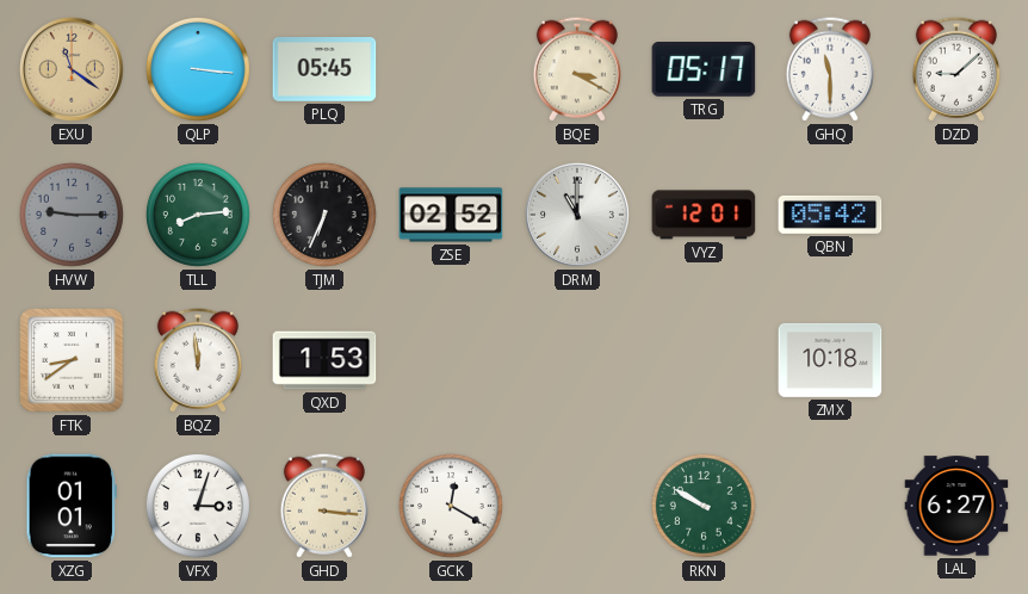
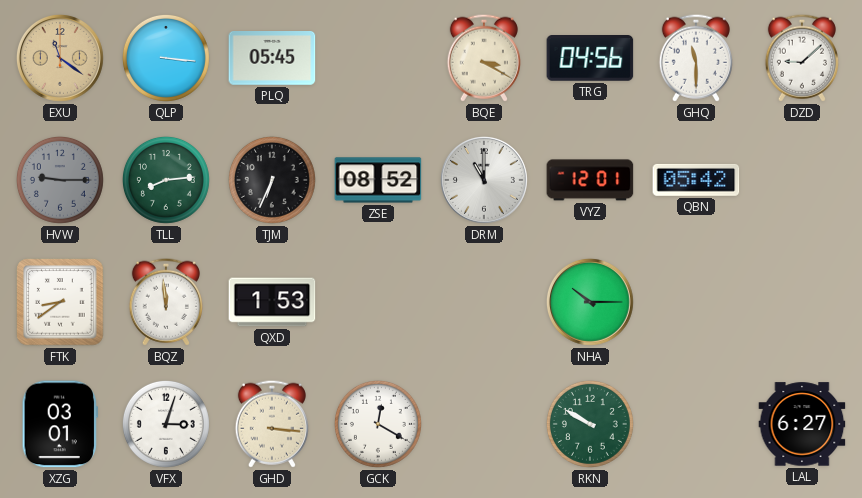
TRG: 05:17 -> 04:56
ZSE: 02:52 -> 08:52
NHA: none -> 10:15
ZMX: 10:18 -> none
XZG: 01:01 -> 03:01
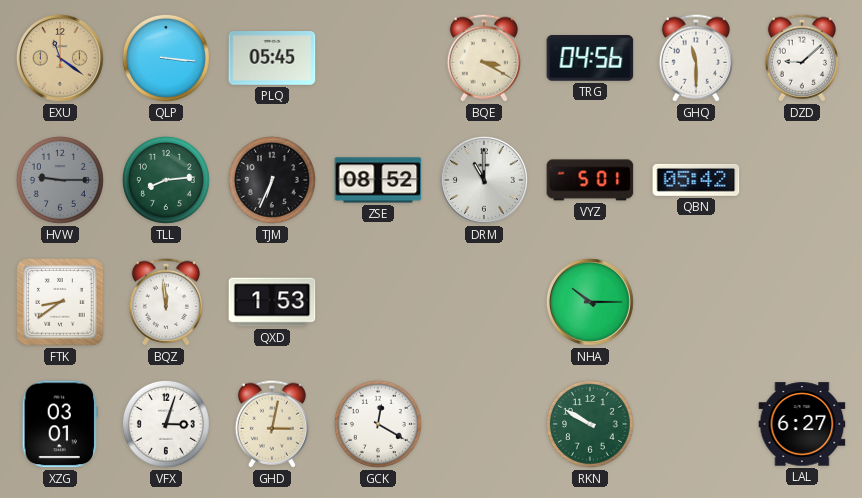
VYZ: 12:01 -> 5:01
GHD: 3:16 -> 3:02
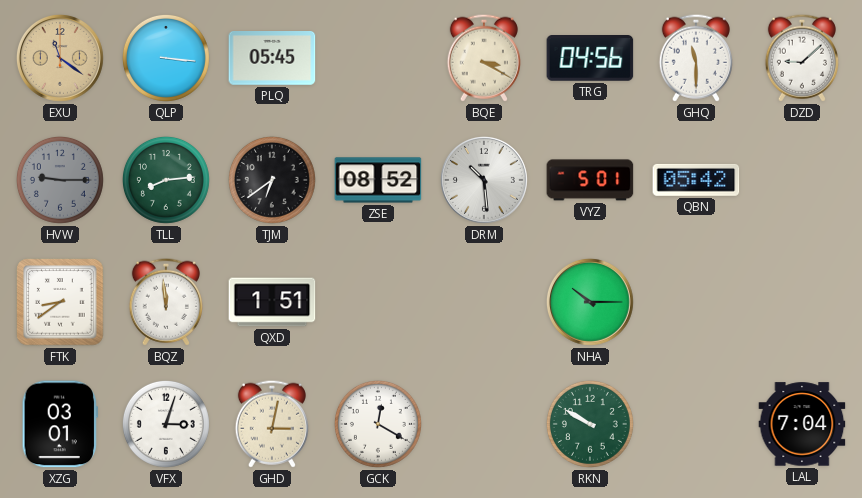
TJM: 6:34 -> 6:39
DRM: 11:00 -> 10:29
QXD: 1:53 -> 1:51
LAL: 6:27 -> 7:04
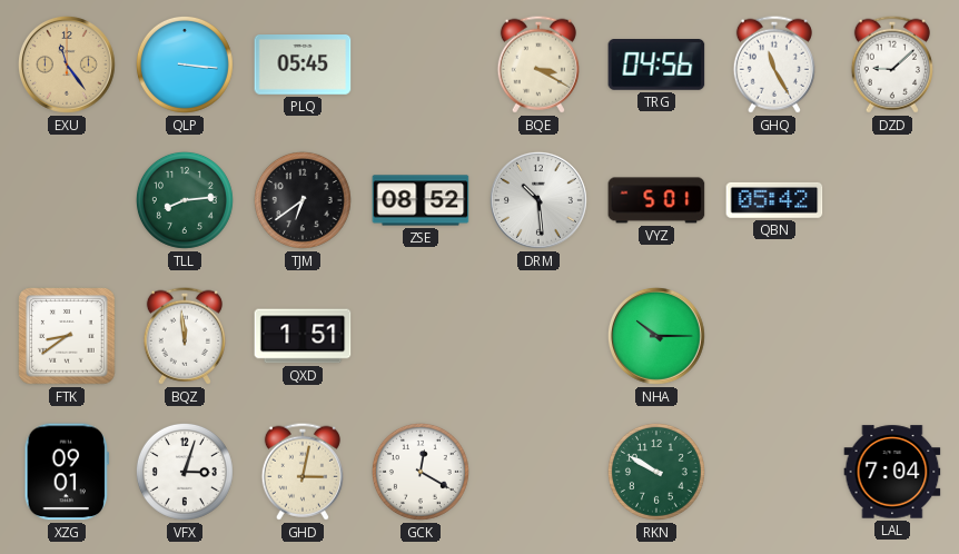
EXU: 11:21 -> 11:24
GHQ: 11:30 -> 11:25
HVW: 9:15 -> none
XZG: 03:01 -> 09:01
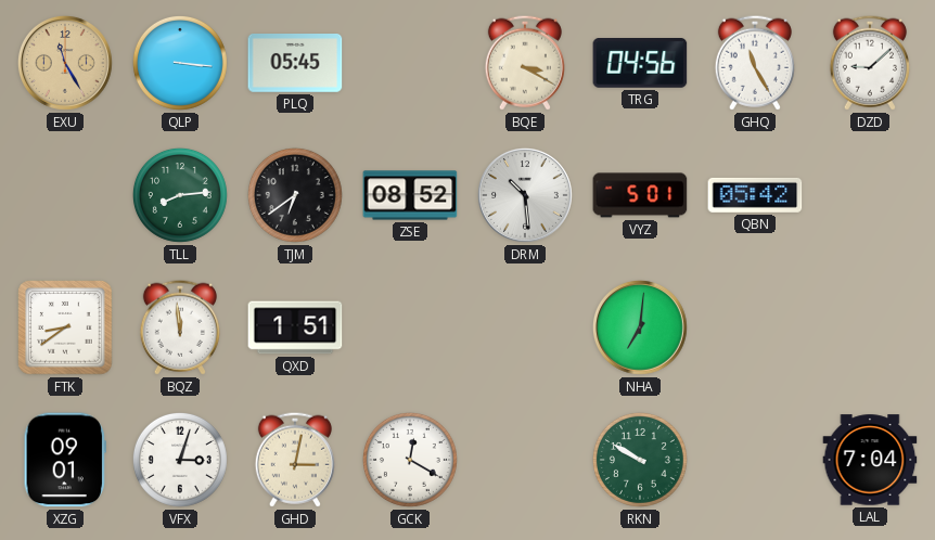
EXU: 11:24 -> 11:25
NHA: 10:15 -> 7:01
